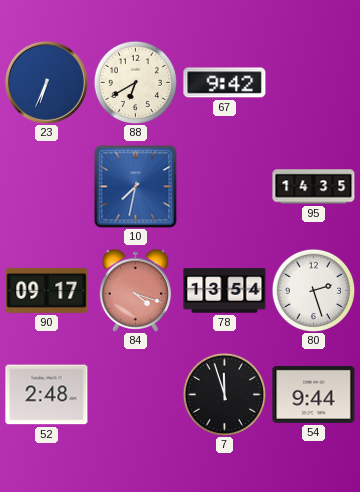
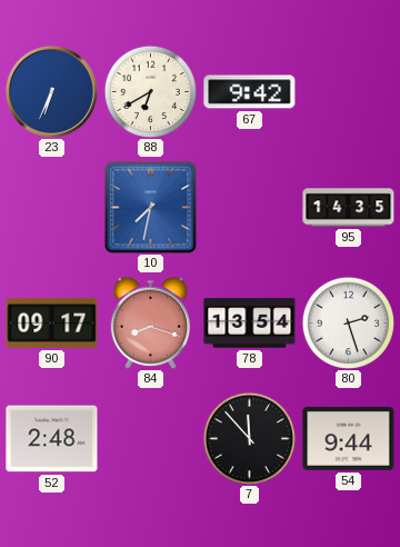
84: 4:18 -> 8:18
7: 11:57 -> 11:53
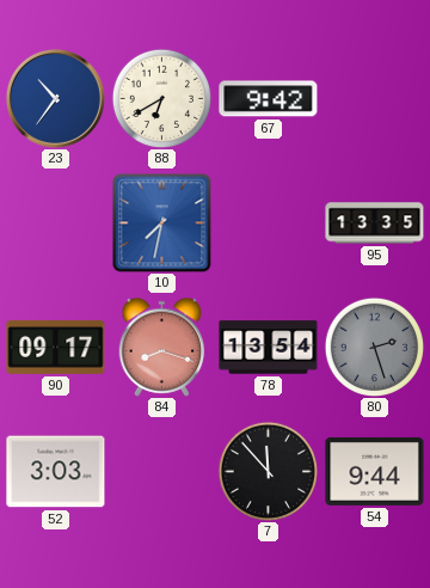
23: 6:34 -> 10:36
95: 14:35 -> 13:35
80 dial: white -> grey
52: 2:48 -> 3:03
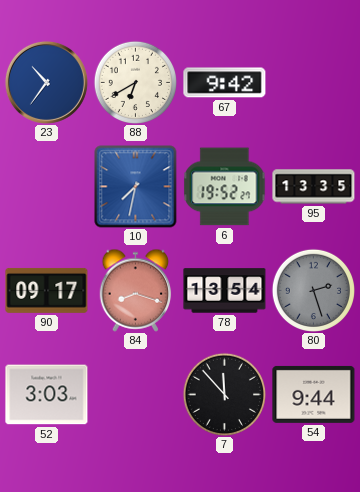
6: none -> 19:52
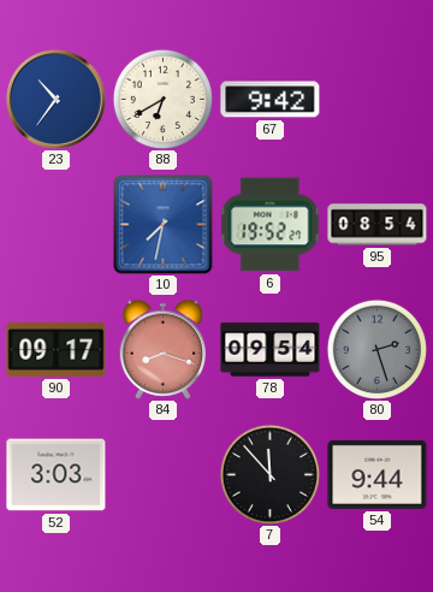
95: 13:35 -> 08:54
78: 13:54 -> 09:54
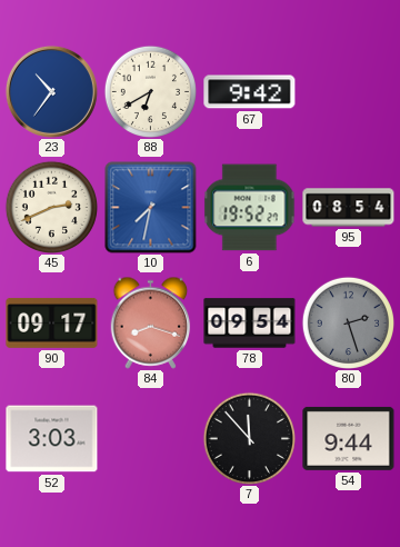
45: none -> 2:41
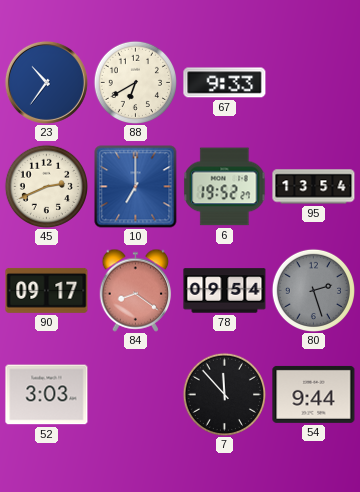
67: 9:42 -> 9:33
10: 7:32 -> 7:00
95: 08:54 -> 13:54
84: 8:18 -> 8:21
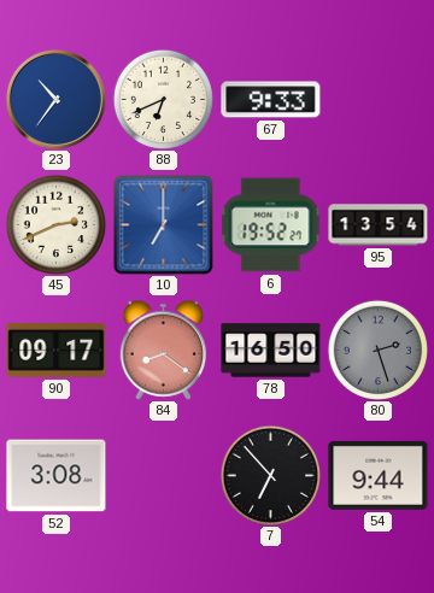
88: 6:40 -> 6:41
78: 09:54 -> 16:50
52: 3:03 -> 3:08
7: 11:53 -> 6:53
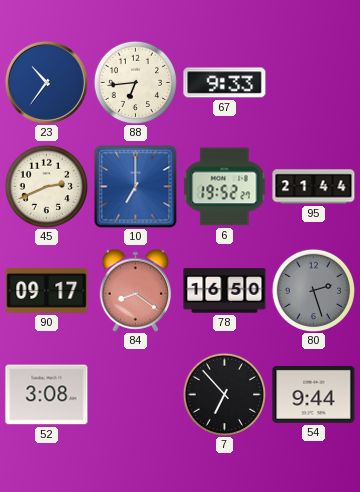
88: 6:41 -> 6:44
95: 13:54 -> 21:44
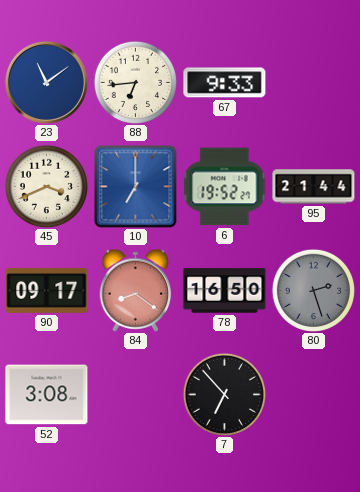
23: 10:36 -> 11:09
45: 2:41 -> 3:41
54: 9:44 -> none
